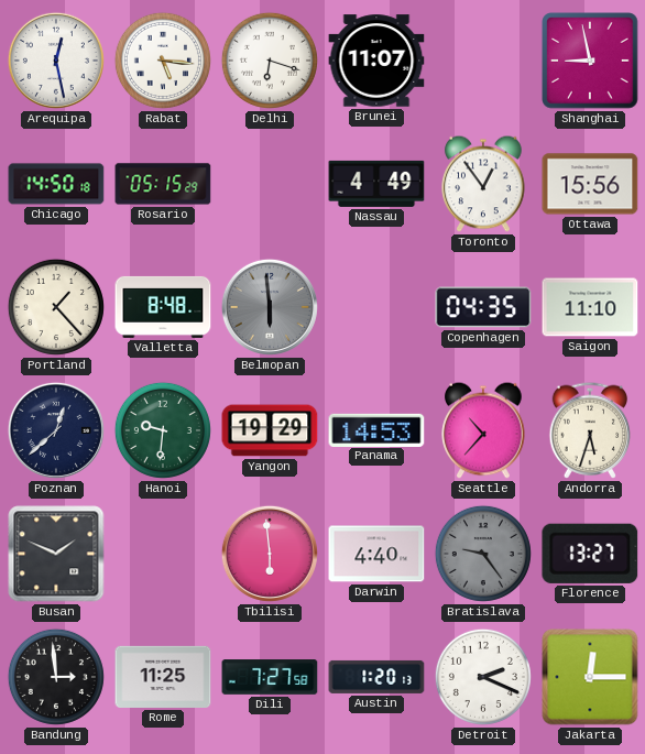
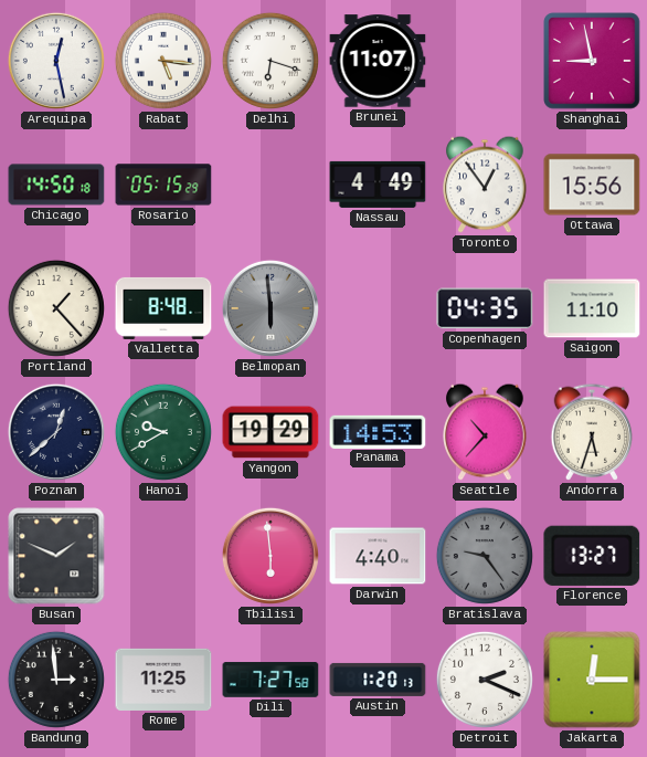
Hanoi: 9:31 -> 9:40
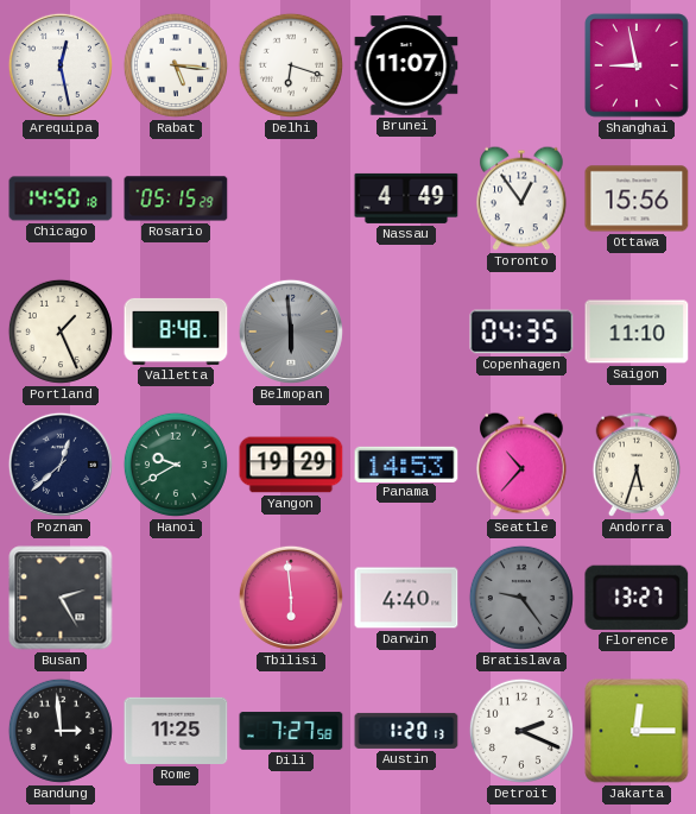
Portland: 1:23 -> 1:26
Busan: 1:49 -> 2:25
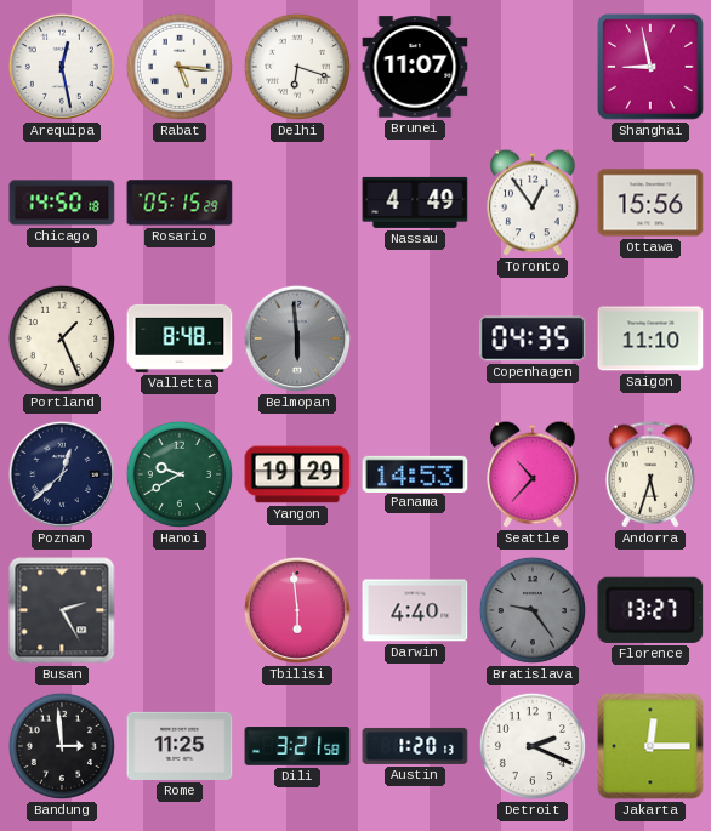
Dili: 7:27 -> 3:21
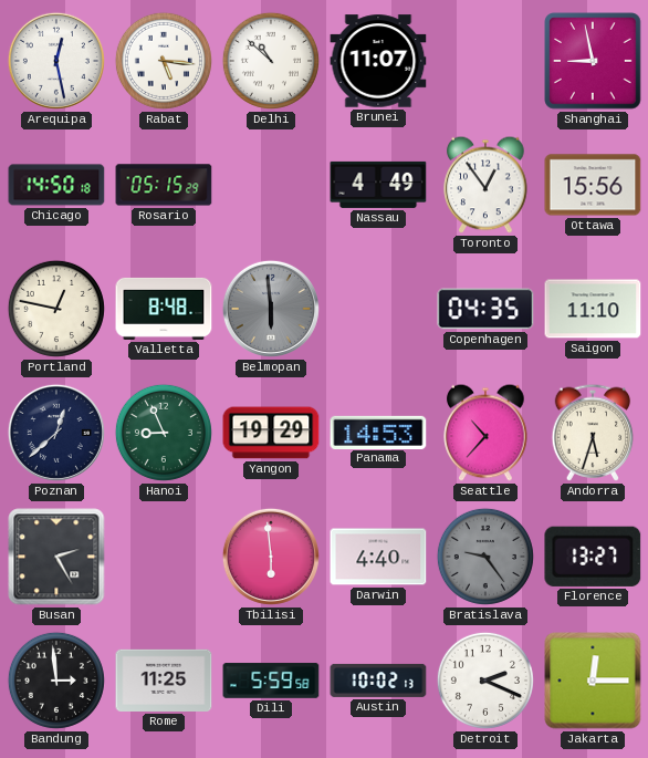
Delhi: 6:18 -> 10:52
Portland: 1:26 -> 12:47
Hanoi: 9:40 -> 8:56
Dili: 3:21 -> 5:59
Austin: 1:20 -> 10:02
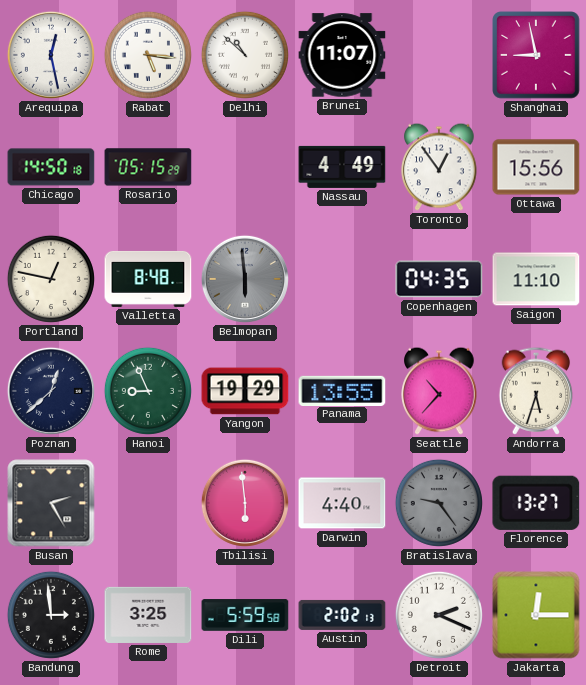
Panama: 14:53 -> 13:55
Rome: 11:25 -> 3:25
Austin: 10:02 -> 2:02
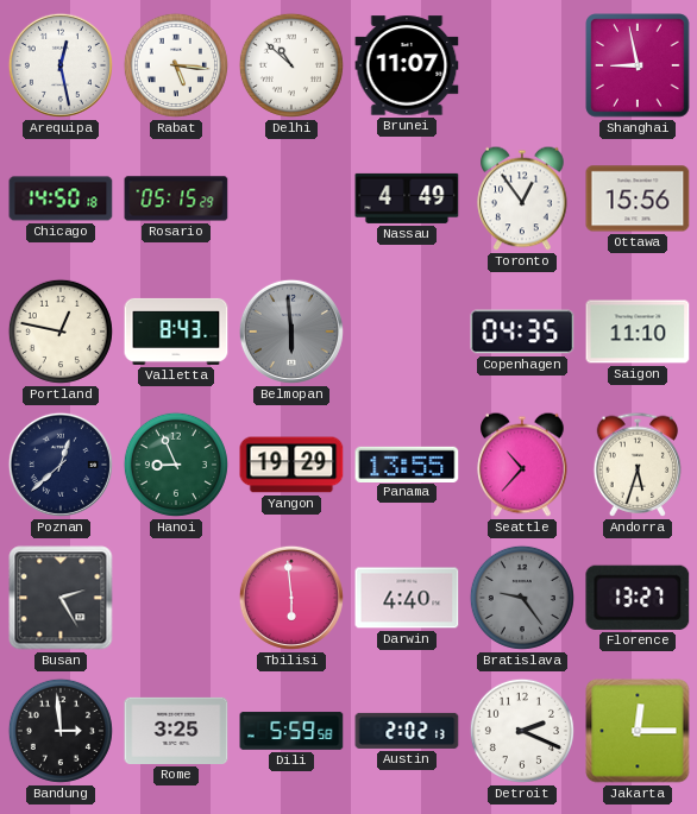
Valletta: 8:48 -> 8:43
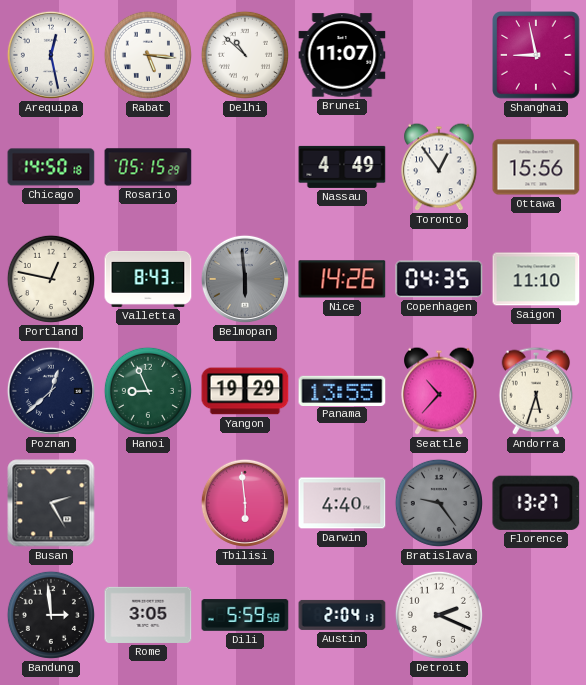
Nice: none -> 14:26
Rome: 3:25 -> 3:05
Austin: 2:02 -> 2:04
Jakarta: 12:15 -> none
